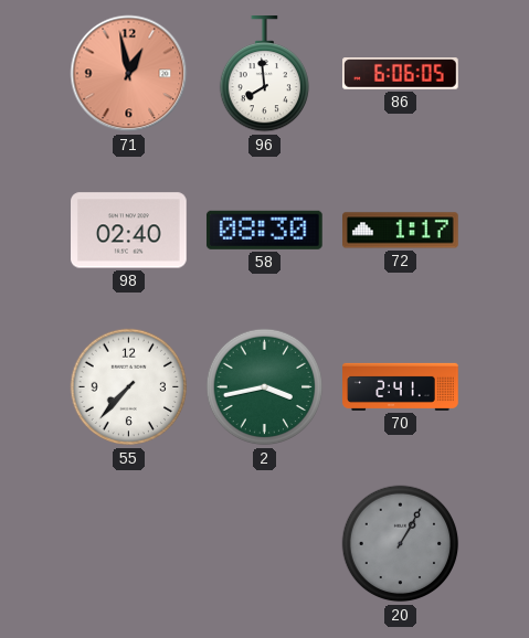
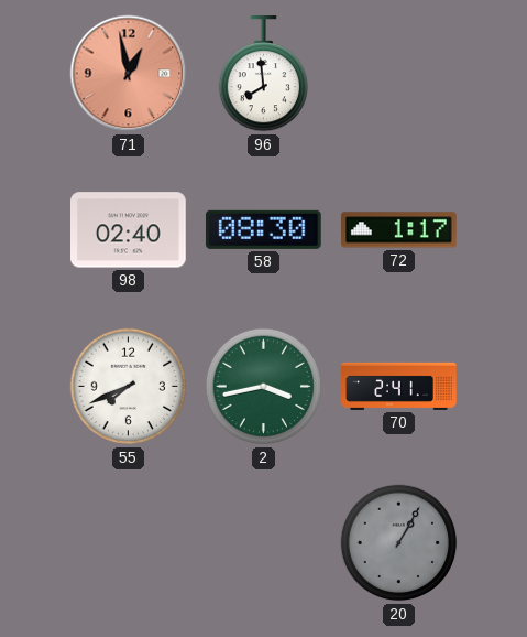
86: 6:06 -> none
55: 7:37 -> 7:41
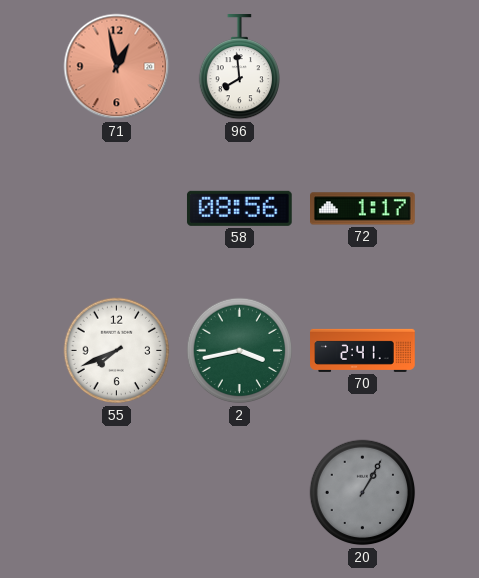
98: 02:40 -> none
58: 08:30 -> 08:56
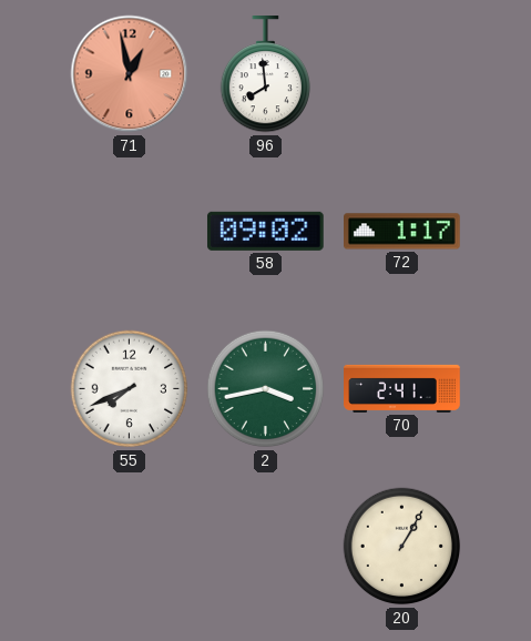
58: 08:56 -> 09:02
20 dial: grey -> cream
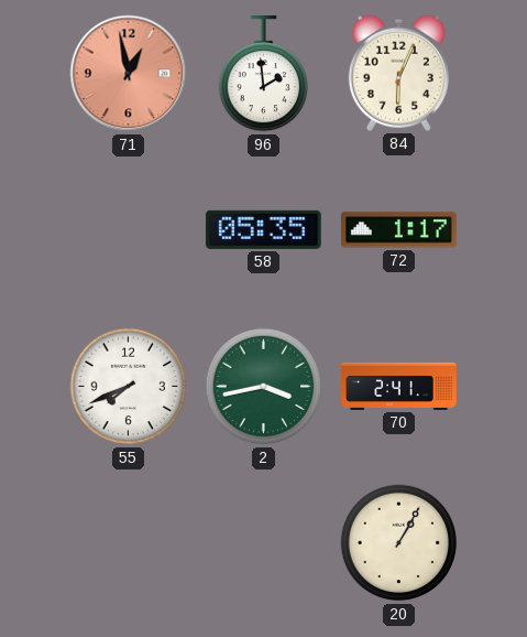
96: 7:59 -> 1:59
84: none -> 6:04
58: 09:02 -> 05:35
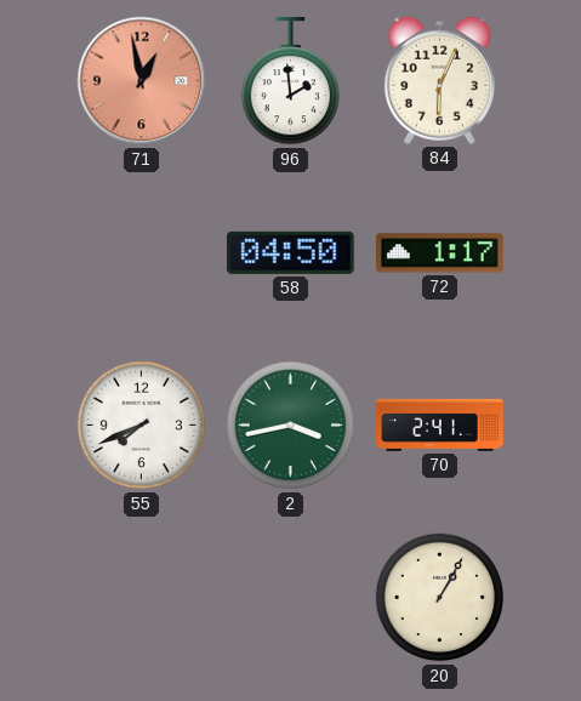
58: 05:35 -> 04:50
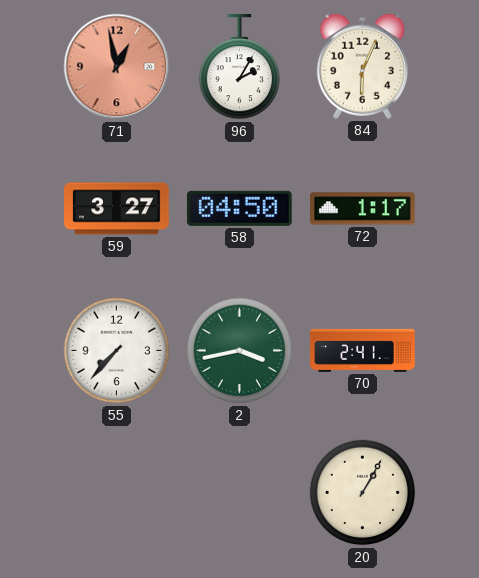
96: 1:59 -> 2:05
59: none -> 3:27
55: 7:41 -> 7:37
